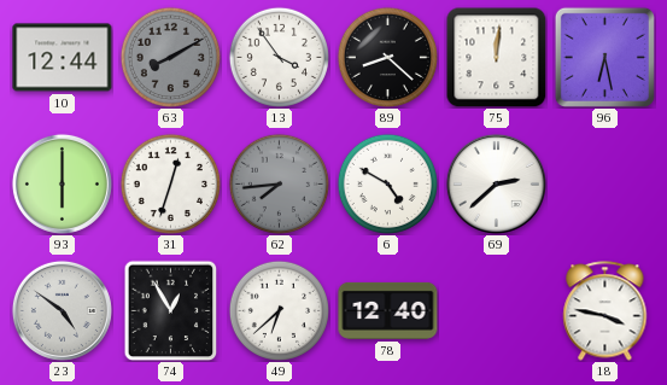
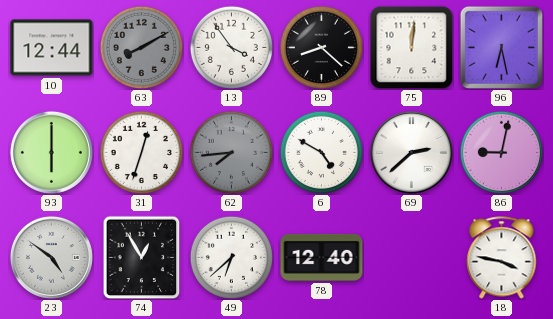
86: none -> 9:02
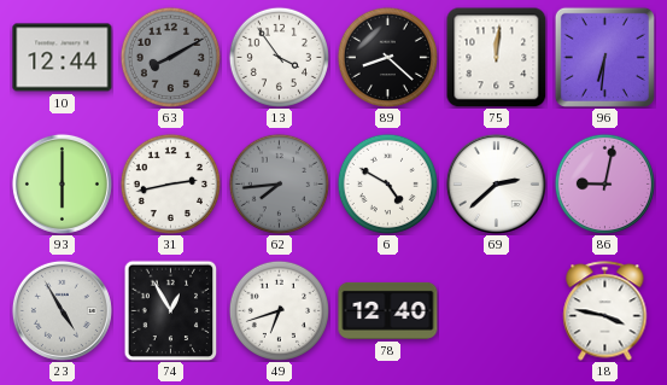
96: 6:28 -> 6:31
31: 12:33 -> 2:43
23: 4:51 -> 4:55
49: 6:38 -> 6:42
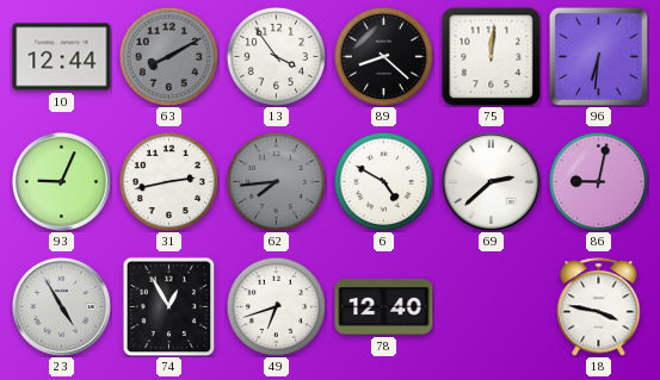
93: 6:00 -> 9:04
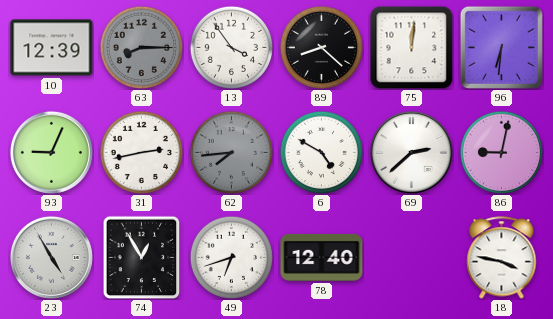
10: 12:44 -> 12:39
63: 8:10 -> 8:15
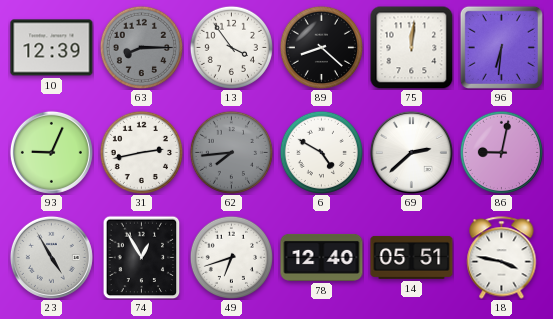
14: none -> 05:51
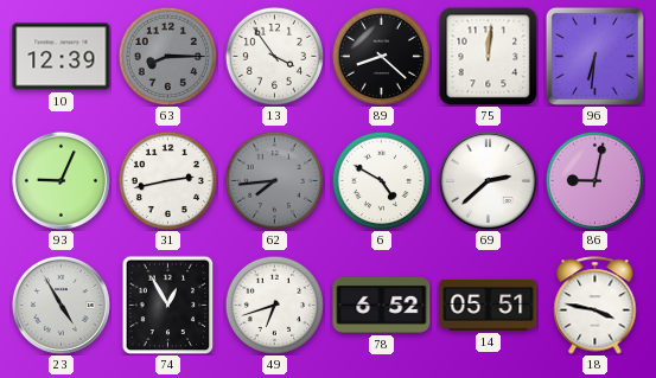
78: 12:40 -> 6:52
